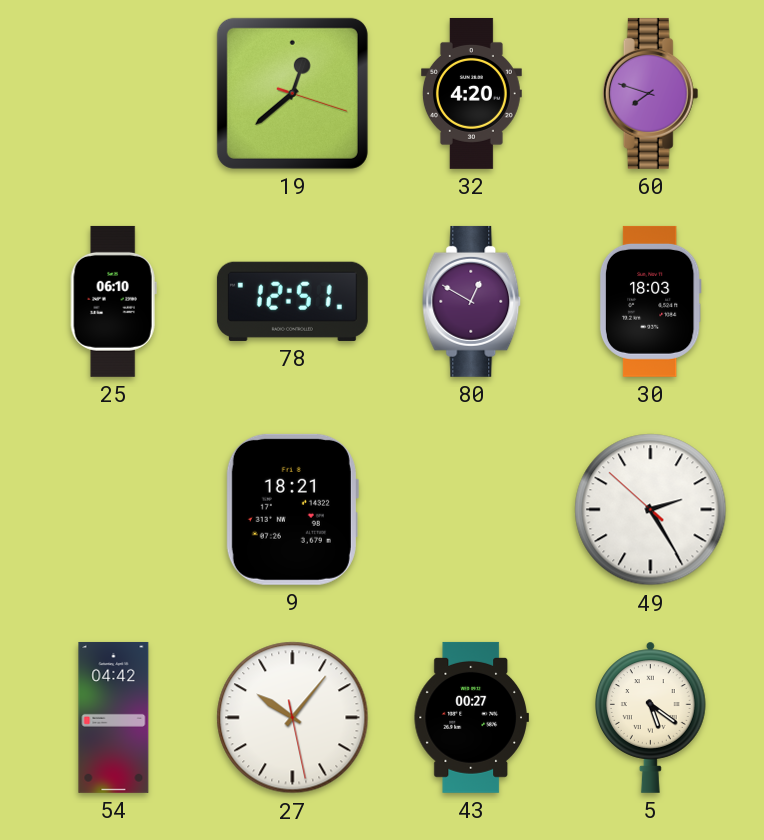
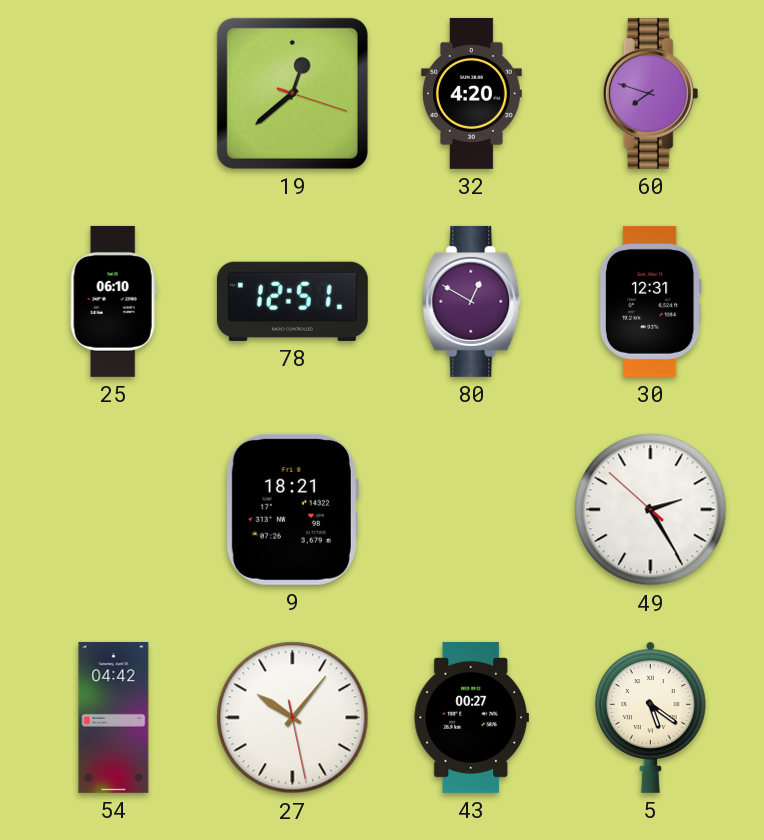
30: 18:03 -> 12:31
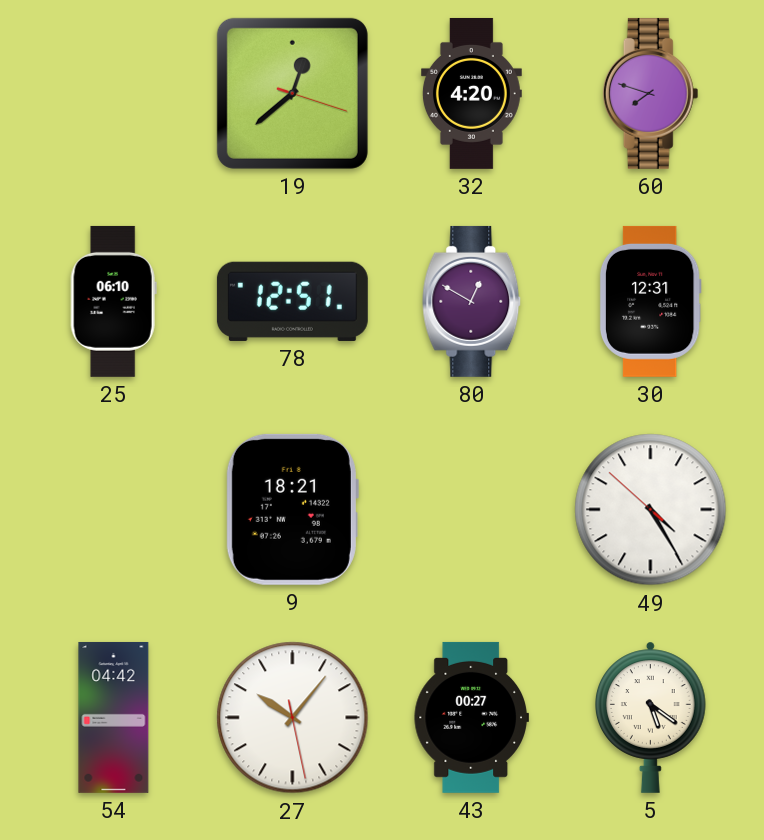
49: 2:24 -> 4:24
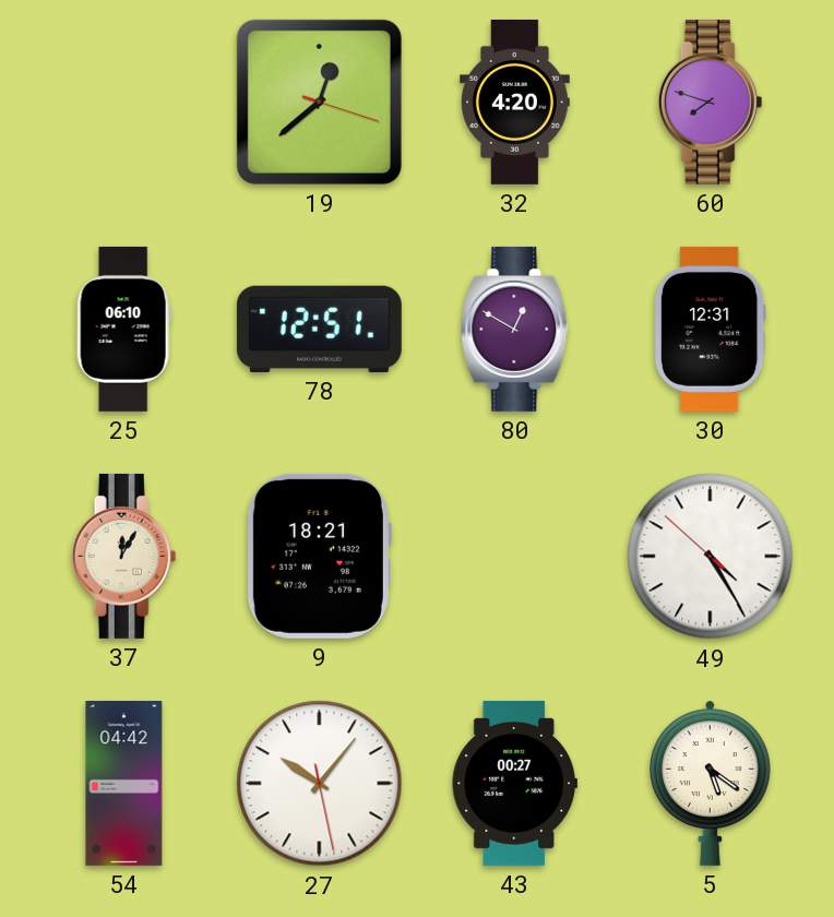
37: none -> 12:05
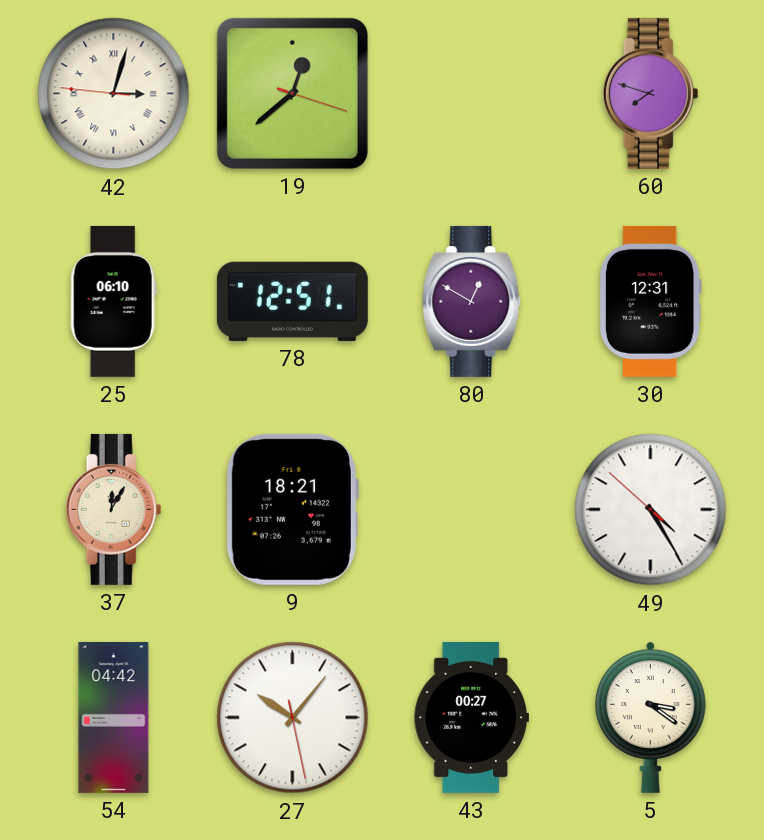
42: none -> 3:02
32: 4:20 -> none
5: 5:21 -> 3:21
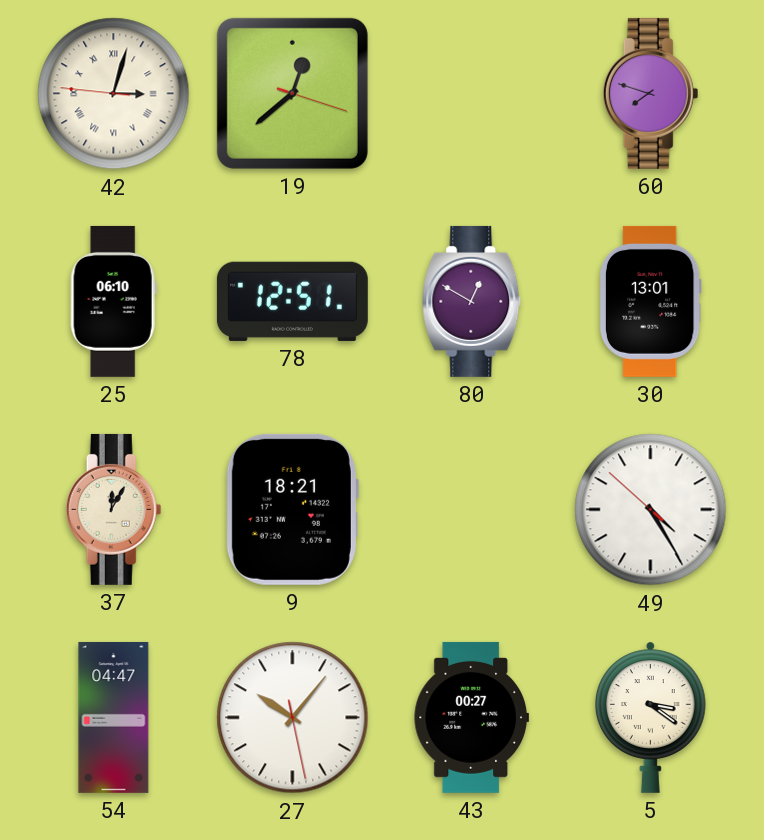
30: 12:31 -> 13:01
54: 04:42 -> 04:47
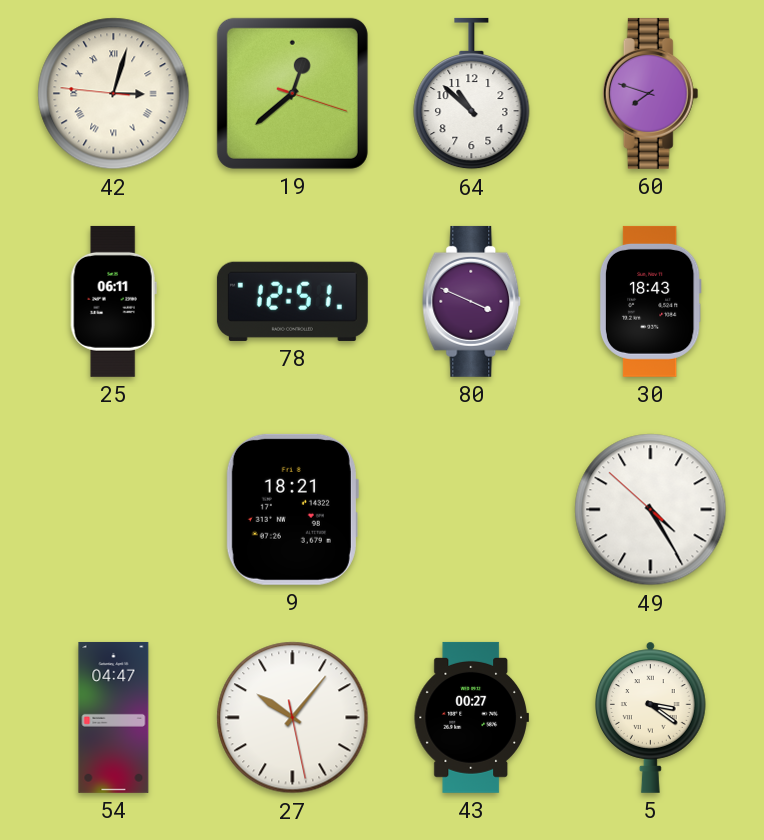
64: none -> 10:52
25: 06:10 -> 06:11
80: 12:50 -> 3:49
30: 13:01 -> 18:43
37: 12:05 -> none
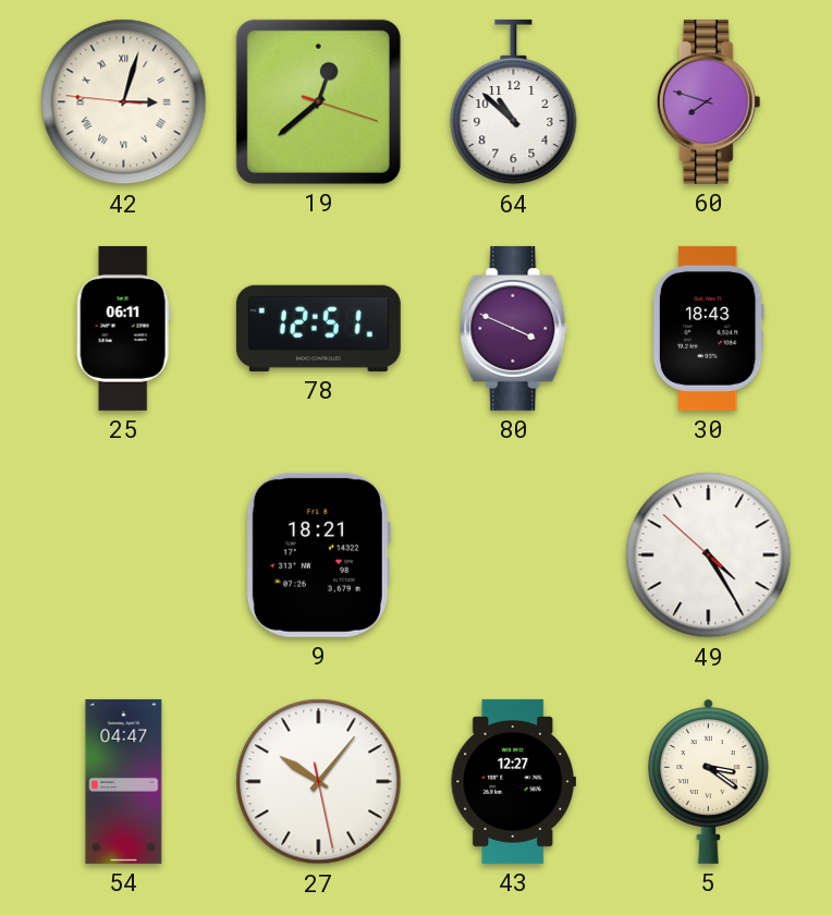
43: 00:27 -> 12:27
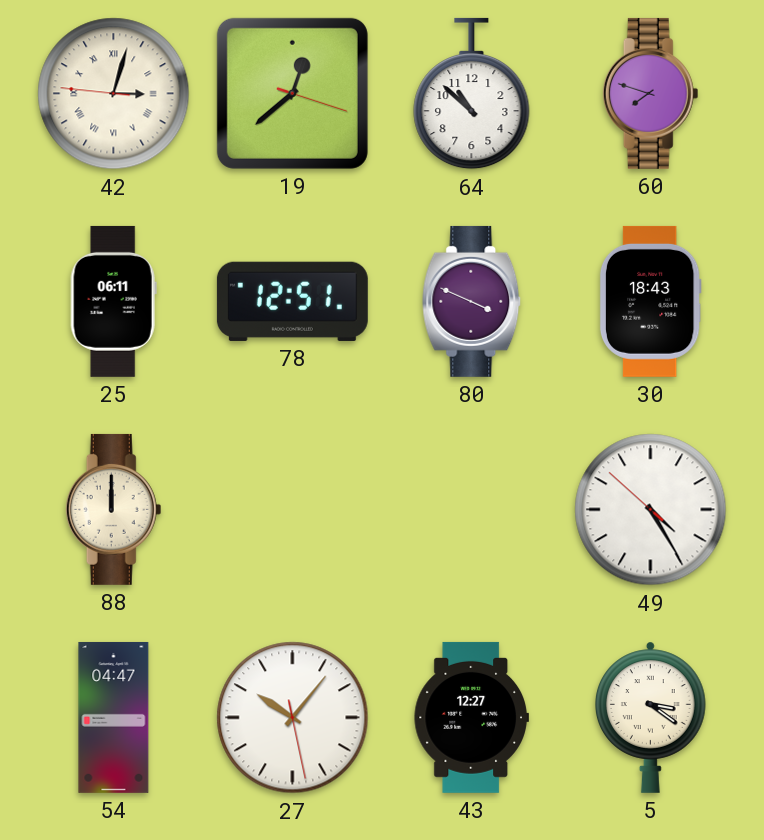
88: none -> 12:00
9: 18:21 -> none
